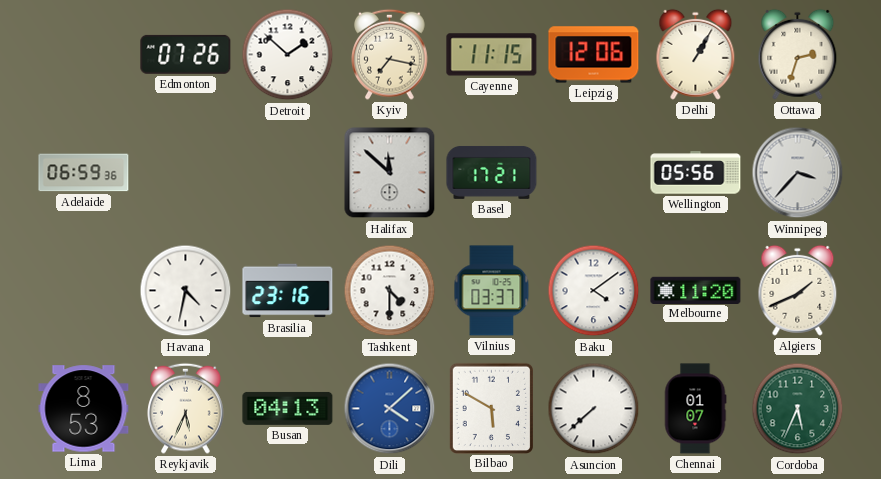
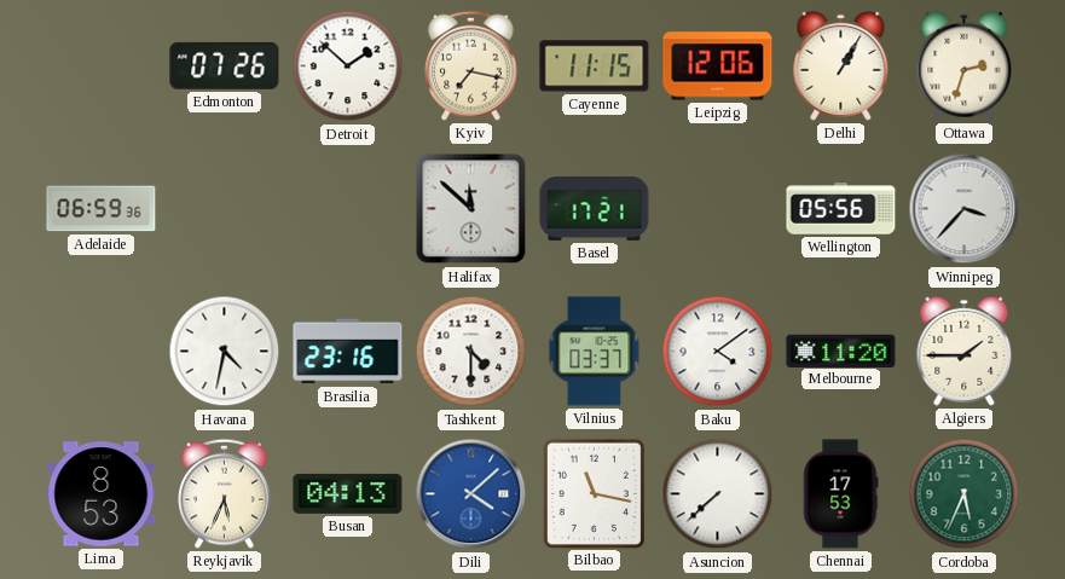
Algiers: 1:41 -> 1:45
Bilbao: 5:50 -> 11:17
Chennai: 01:07 -> 17:53
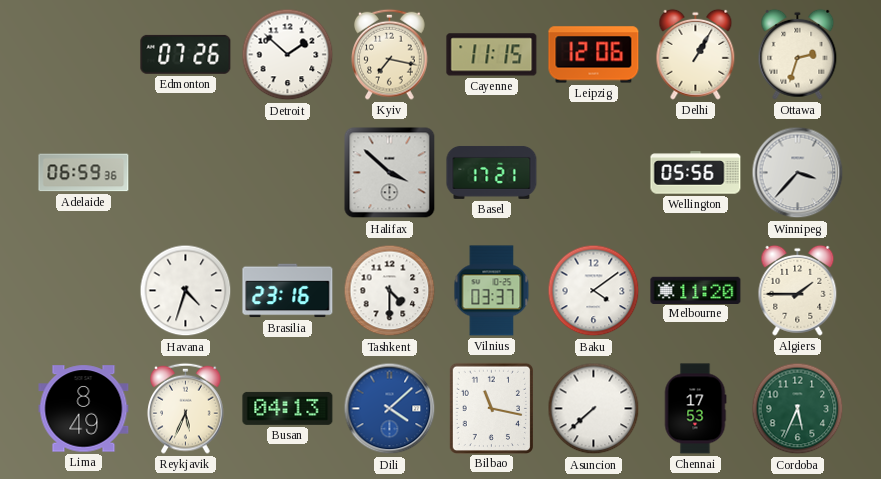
Halifax: 11:52 -> 3:52
Havana: 4:32 -> 4:33
Lima: 8:53 -> 8:49
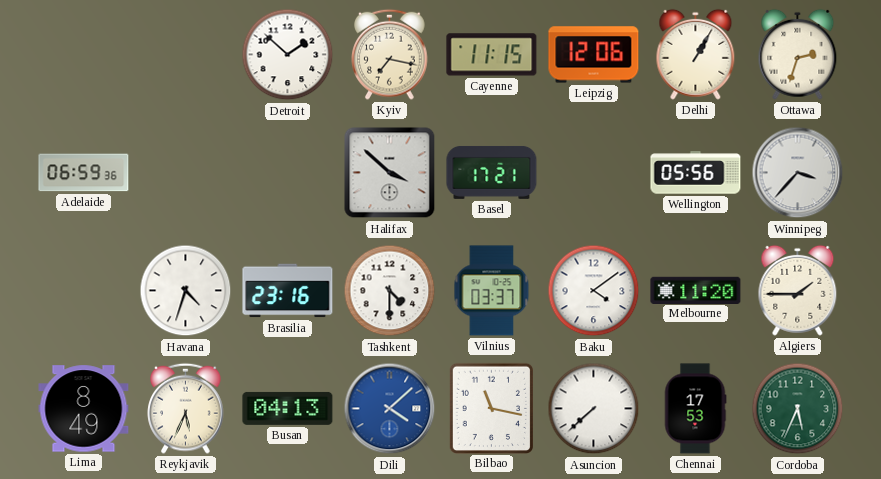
Edmonton: 07:26 -> none
